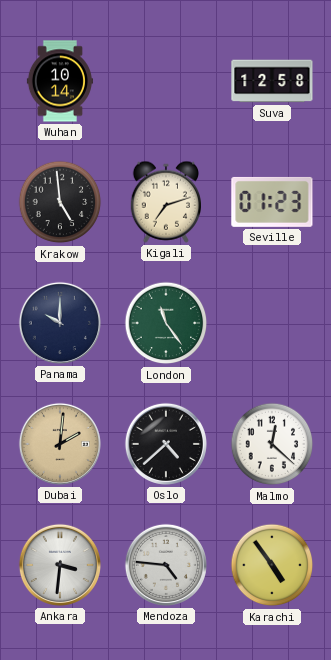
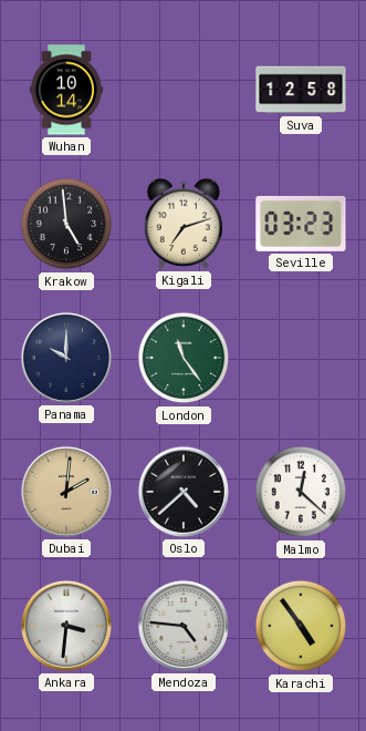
Seville: 01:23 -> 03:23
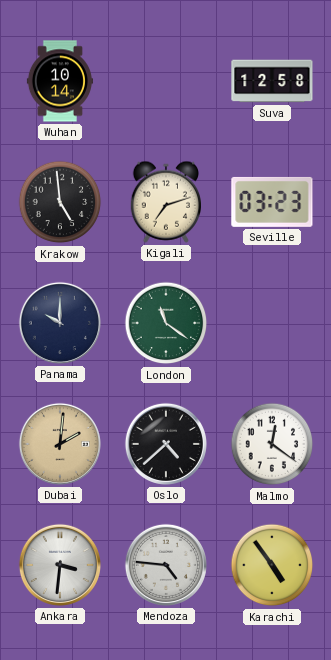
London: 11:24 -> 11:21
Malmo: 12:22 -> 12:21
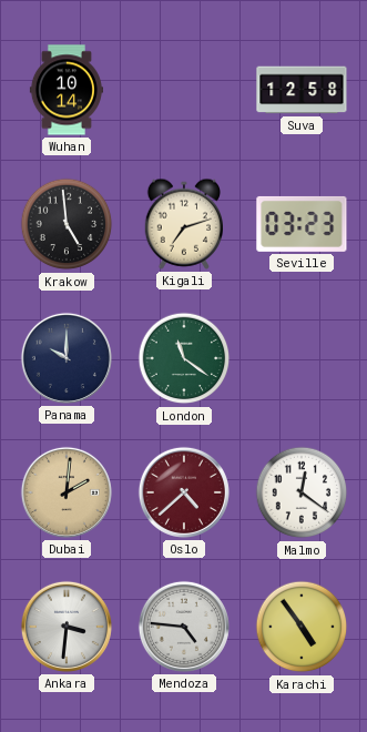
Oslo dial: black -> burgundy
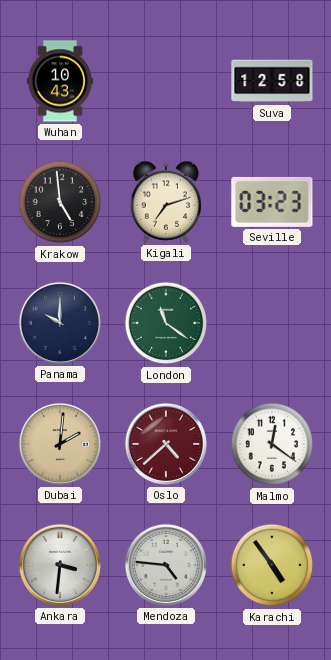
Wuhan: 10:14 -> 10:43
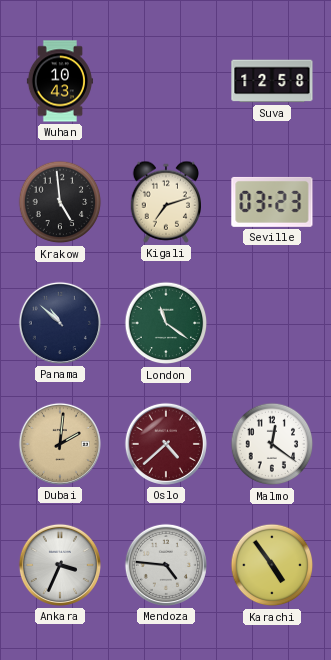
Panama: 10:00 -> 10:52
Ankara: 3:31 -> 3:34
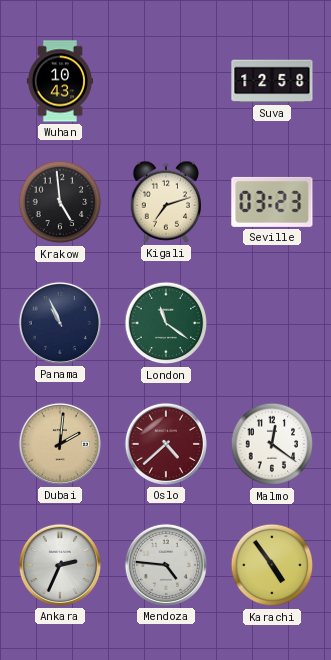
Panama: 10:52 -> 10:56
Ankara: 3:34 -> 2:34
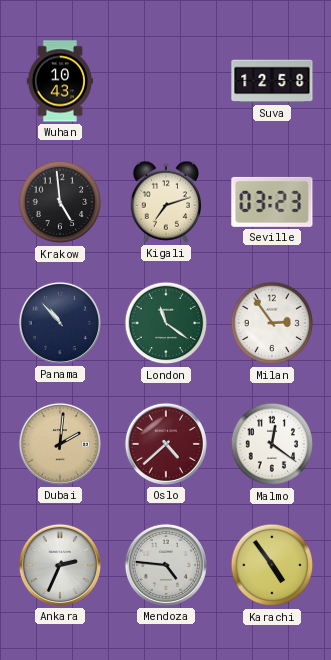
Panama: 10:56 -> 10:53
Milan: none -> 2:54
